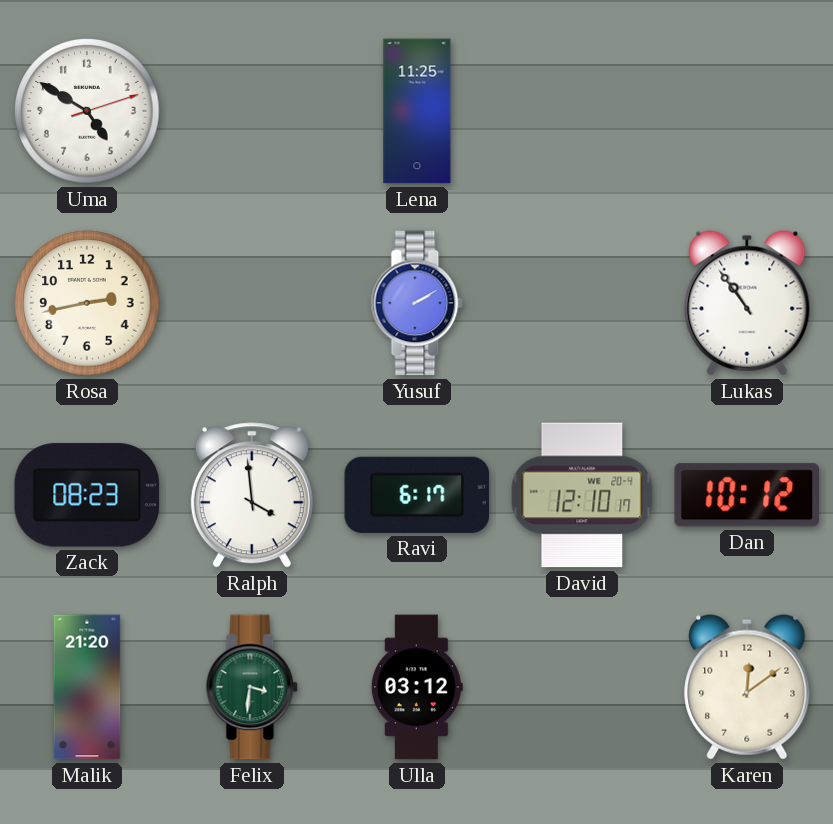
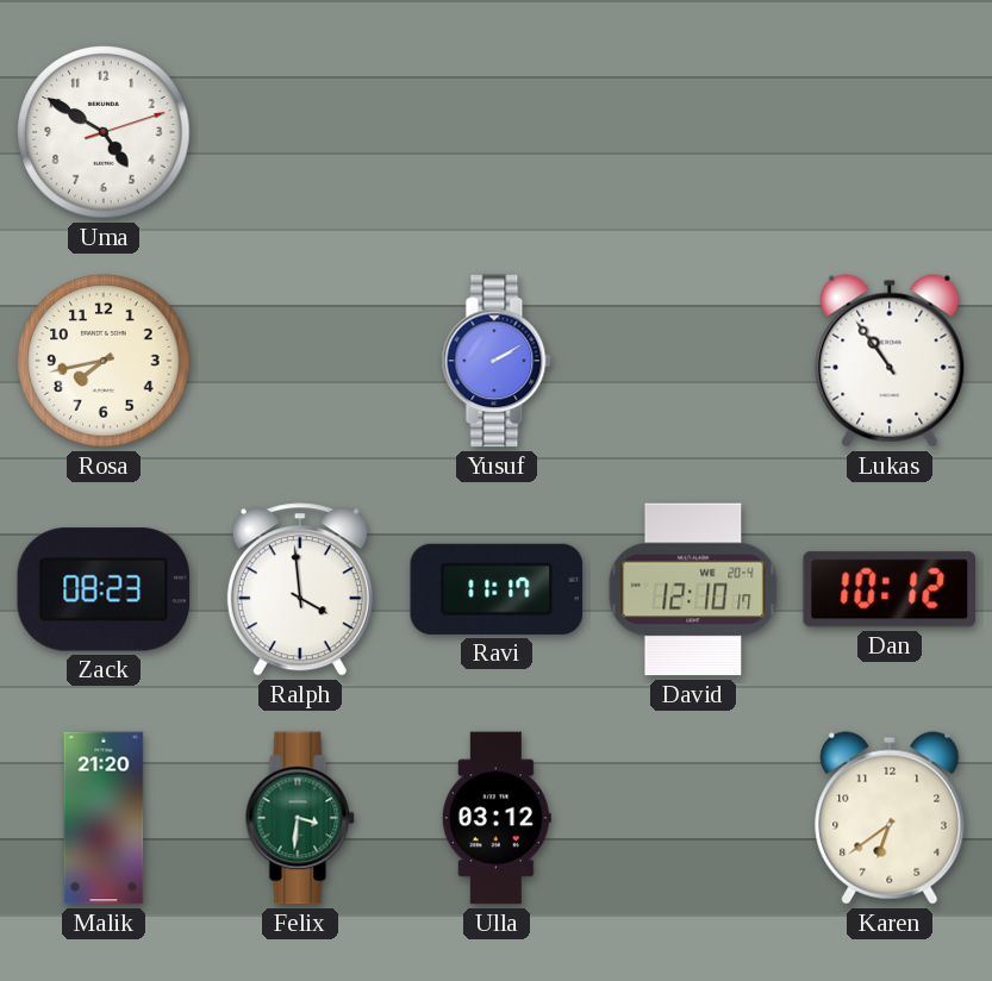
Lena: 11:25 -> none
Rosa: 2:43 -> 7:43
Ravi: 6:17 -> 11:17
Karen: 12:09 -> 6:39
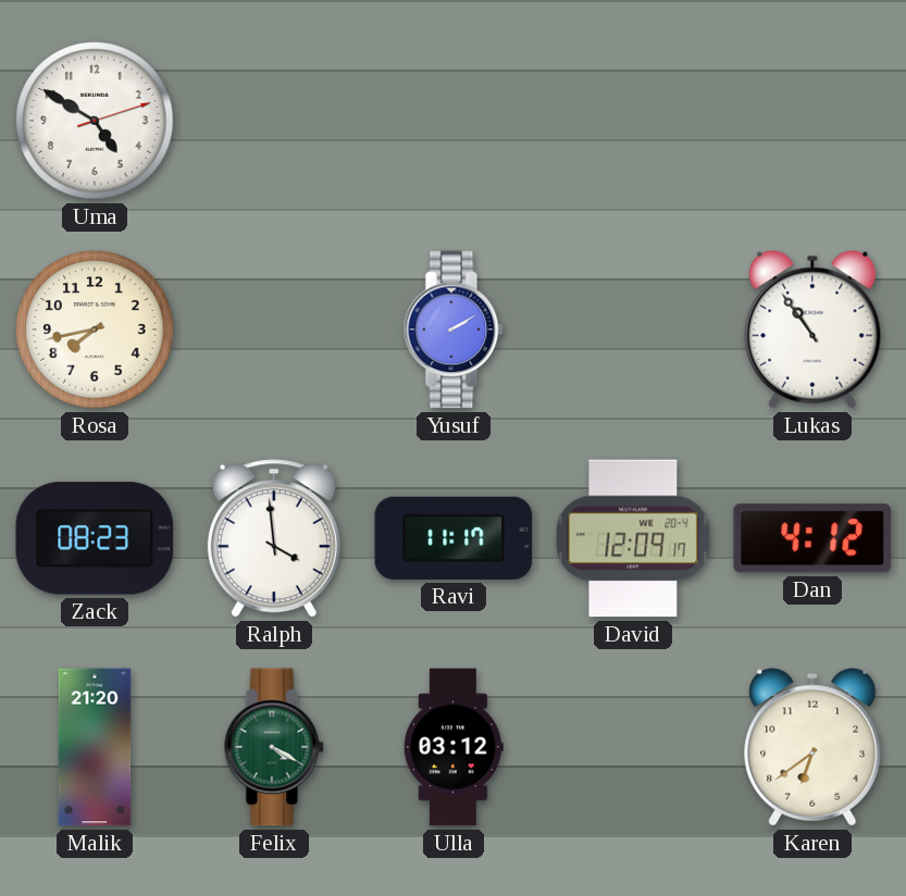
David: 12:10 -> 12:09
Dan: 10:12 -> 4:12
Felix: 3:31 -> 4:20
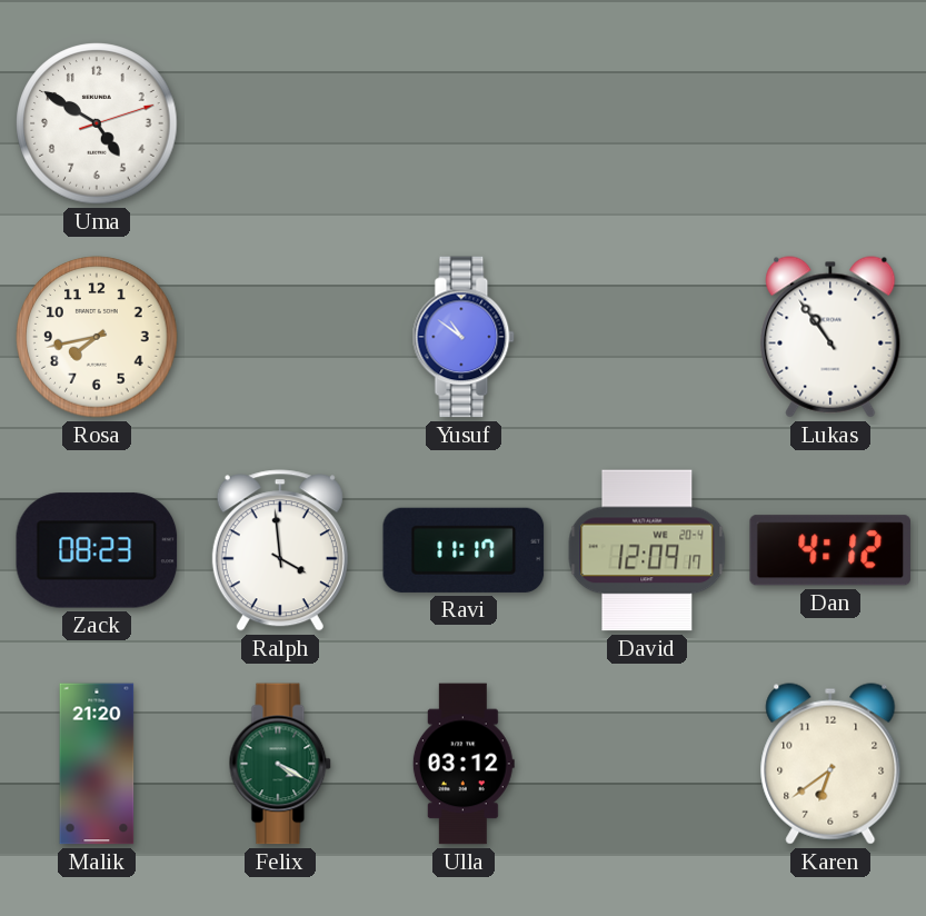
Yusuf: 2:10 -> 10:51
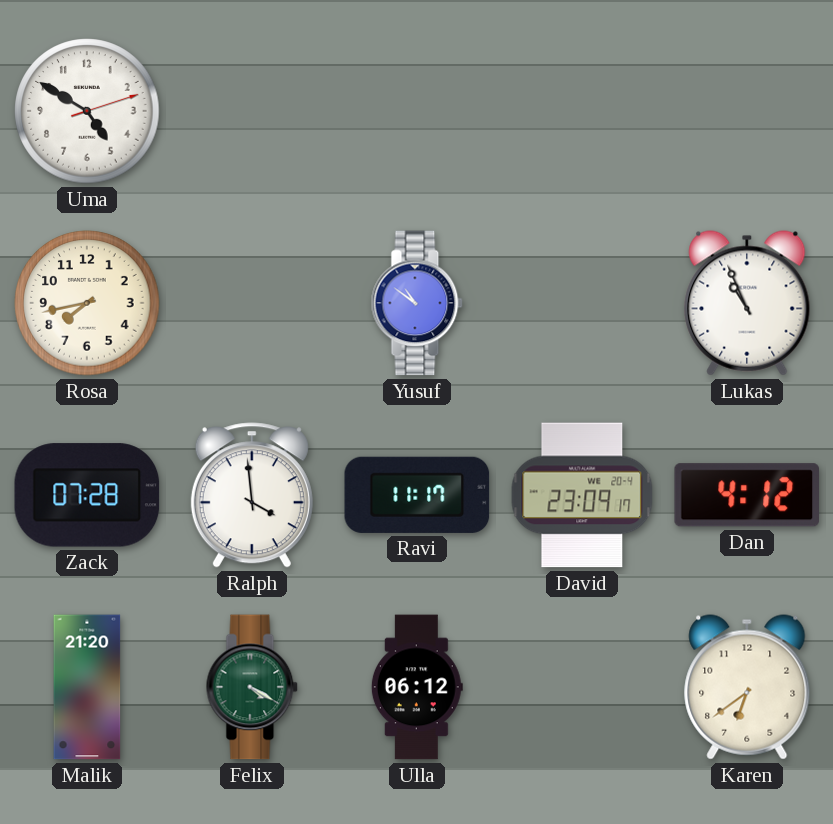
Lukas: 10:54 -> 10:56
Zack: 08:23 -> 07:28
David: 12:09 -> 23:09
Ulla: 03:12 -> 06:12
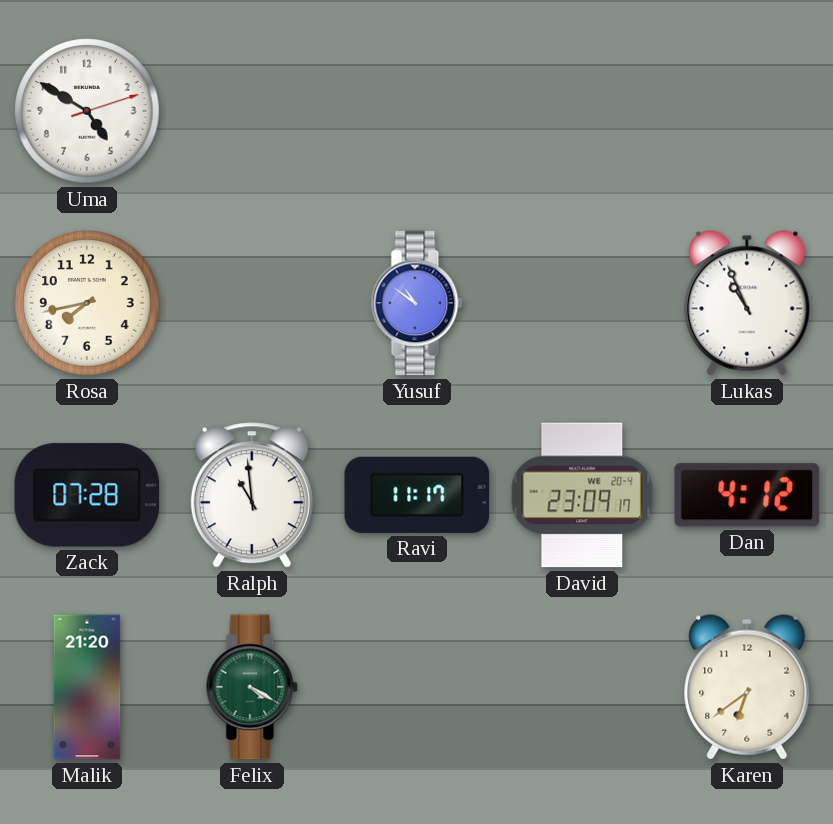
Ralph: 3:59 -> 10:59
Ulla: 06:12 -> none
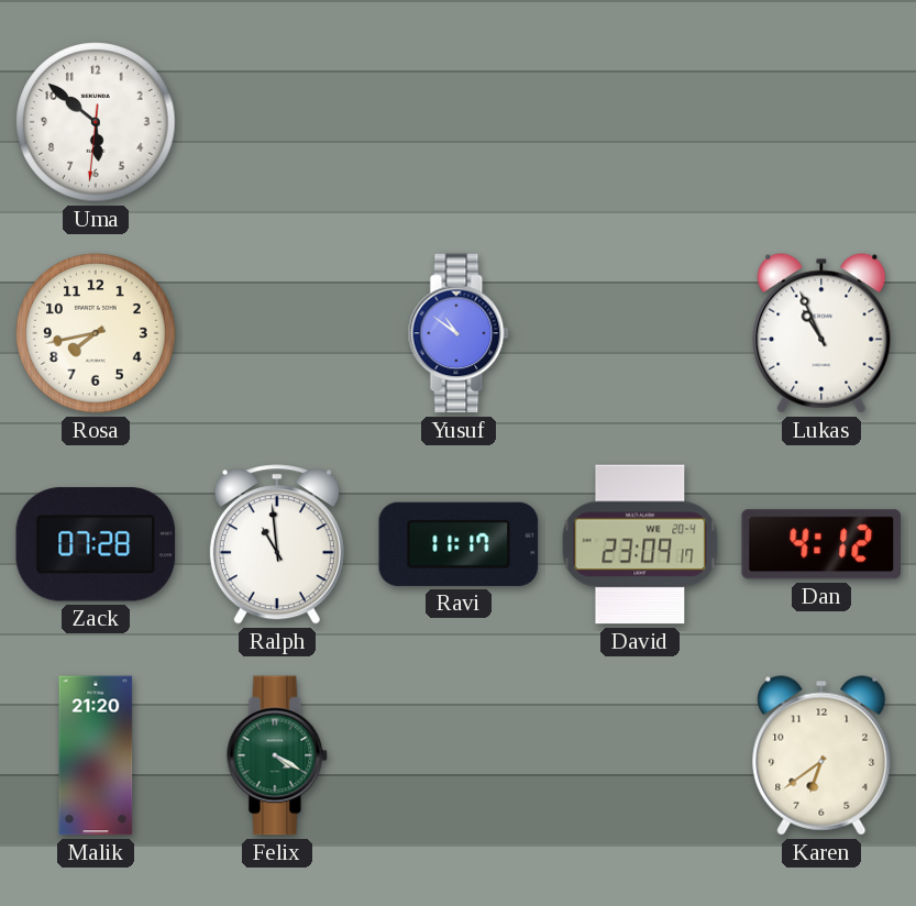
Uma: 4:50 -> 5:51
